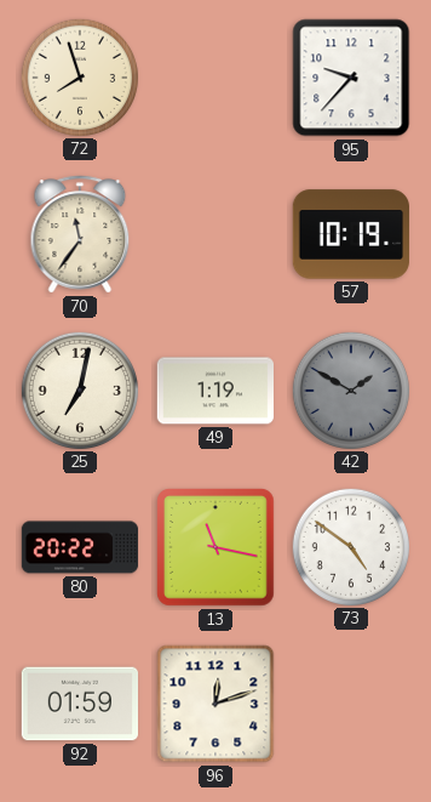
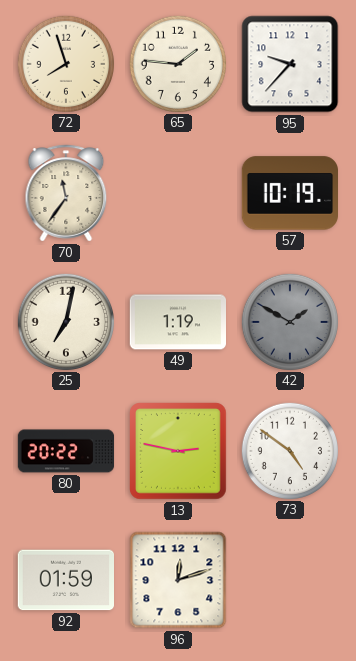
65: none -> 1:46
13: 11:17 -> 2:47
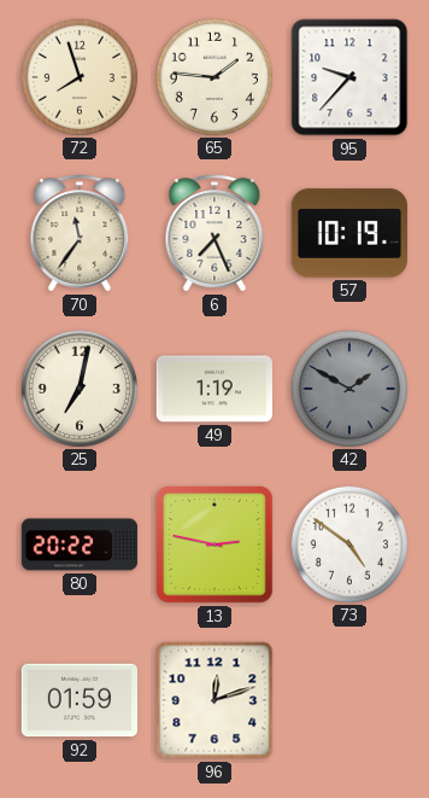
6: none -> 7:26
